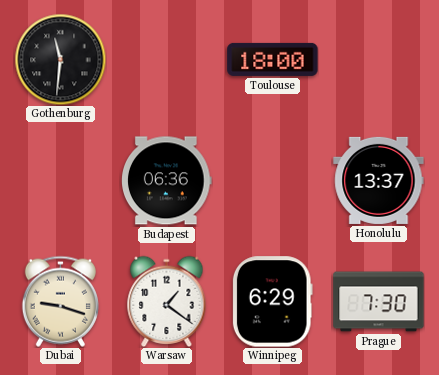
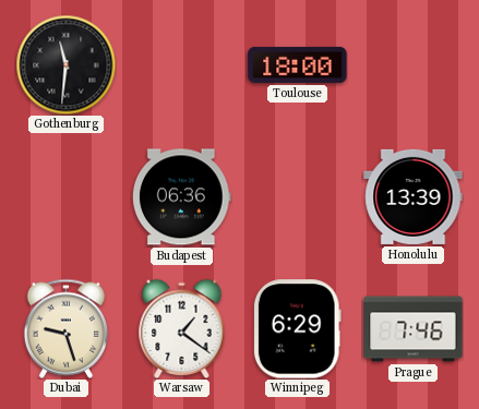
Honolulu: 13:37 -> 13:39
Dubai: 9:18 -> 9:27
Prague: 7:30 -> 7:46
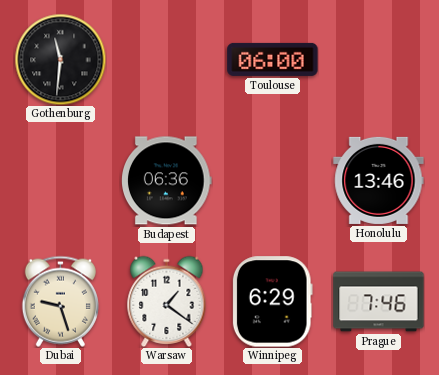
Toulouse: 18:00 -> 06:00
Honolulu: 13:39 -> 13:46
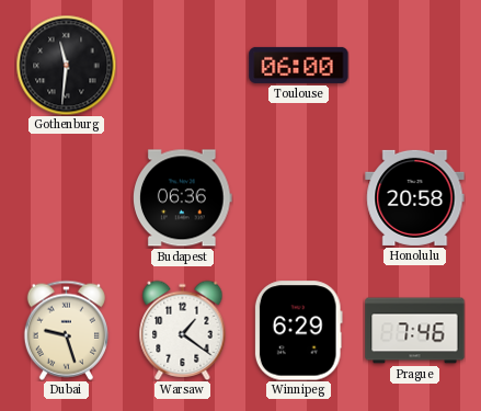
Honolulu: 13:46 -> 20:58
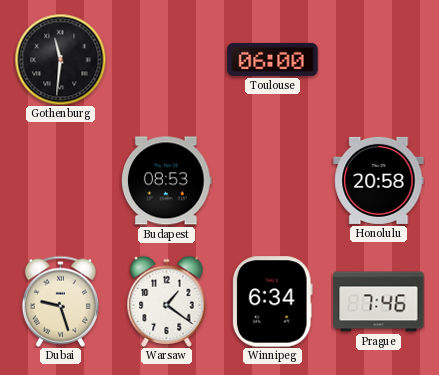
Budapest: 06:36 -> 08:53
Winnipeg: 6:29 -> 6:34
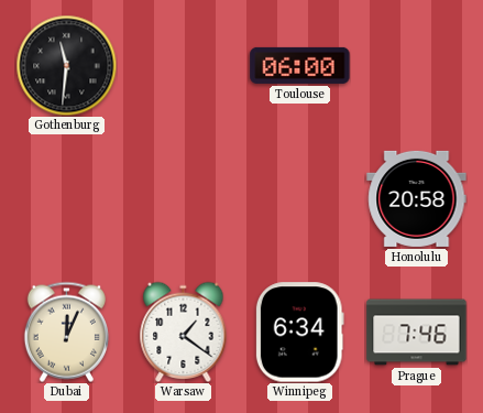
Budapest: 08:53 -> none
Dubai: 9:27 -> 12:04
